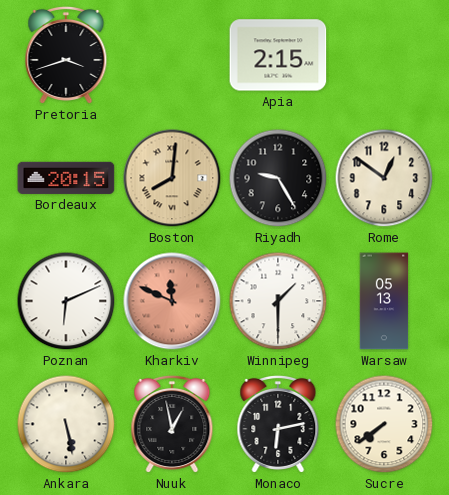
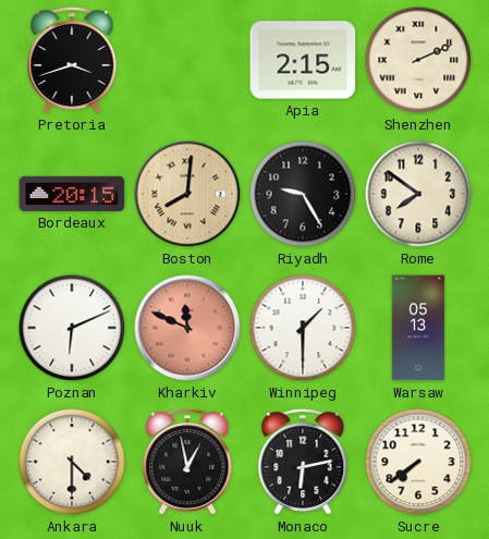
Shenzhen: none -> 2:11
Rome: 12:51 -> 7:51
Ankara: 5:28 -> 4:30
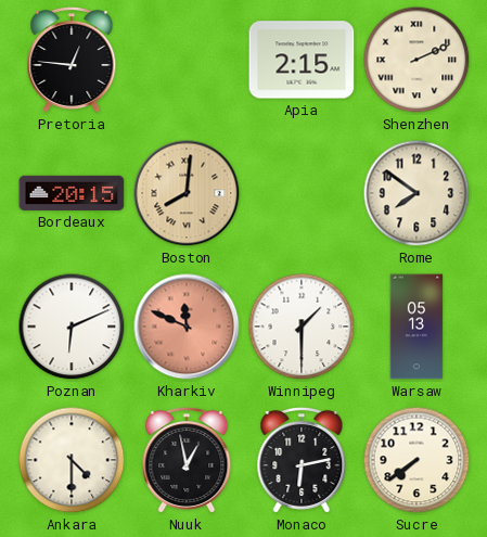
Pretoria: 3:42 -> 12:46
Riyadh: 9:25 -> none
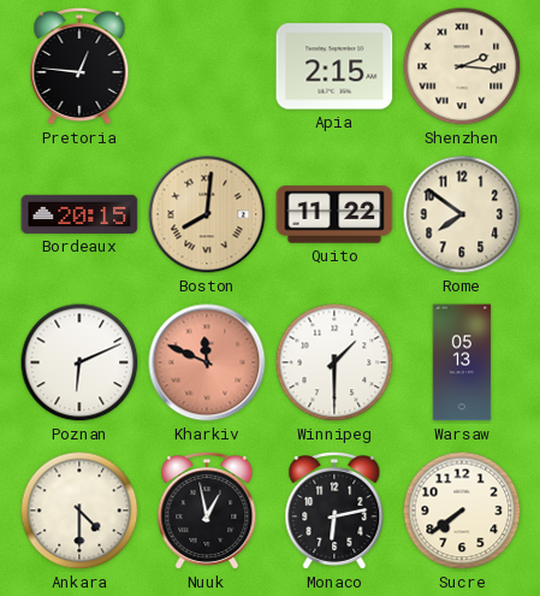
Shenzhen: 2:11 -> 2:16
Quito: none -> 11:22
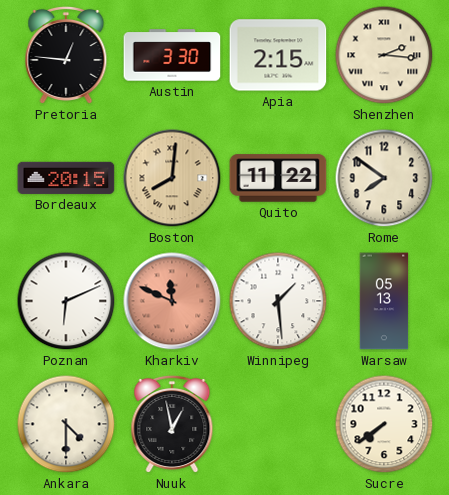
Austin: none -> 3:30
Winnipeg: 1:30 -> 1:29
Monaco: 6:13 -> none
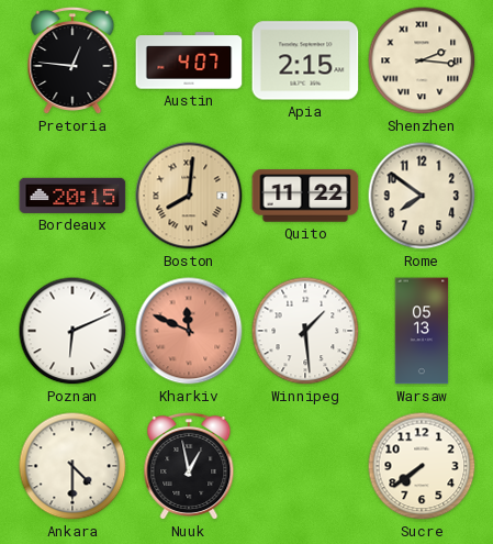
Austin: 3:30 -> 4:07
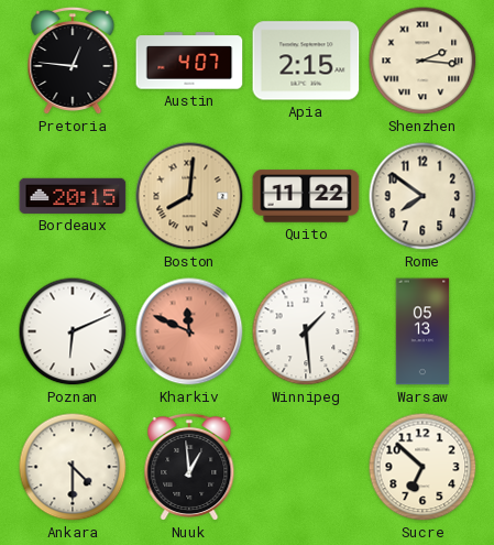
Nuuk: 12:58 -> 12:59
Sucre: 7:39 -> 6:52
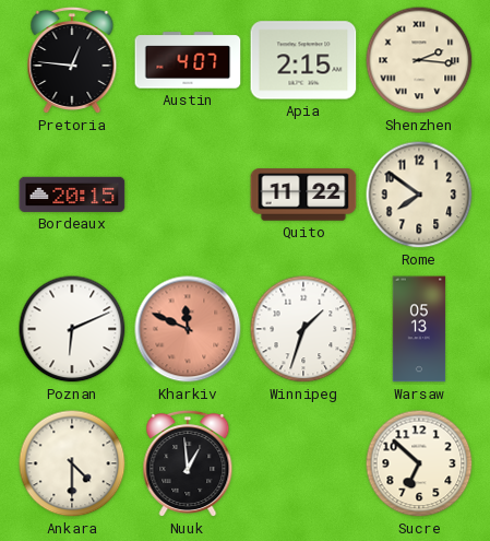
Boston: 8:01 -> none
Winnipeg: 1:29 -> 1:33
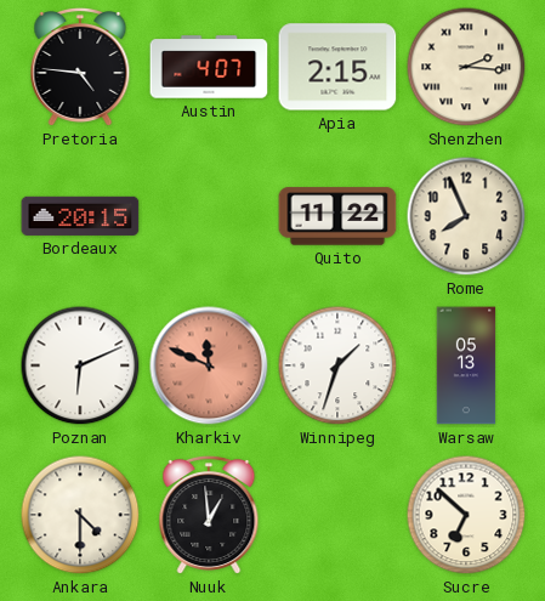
Pretoria: 12:46 -> 4:46
Rome: 7:51 -> 7:56
